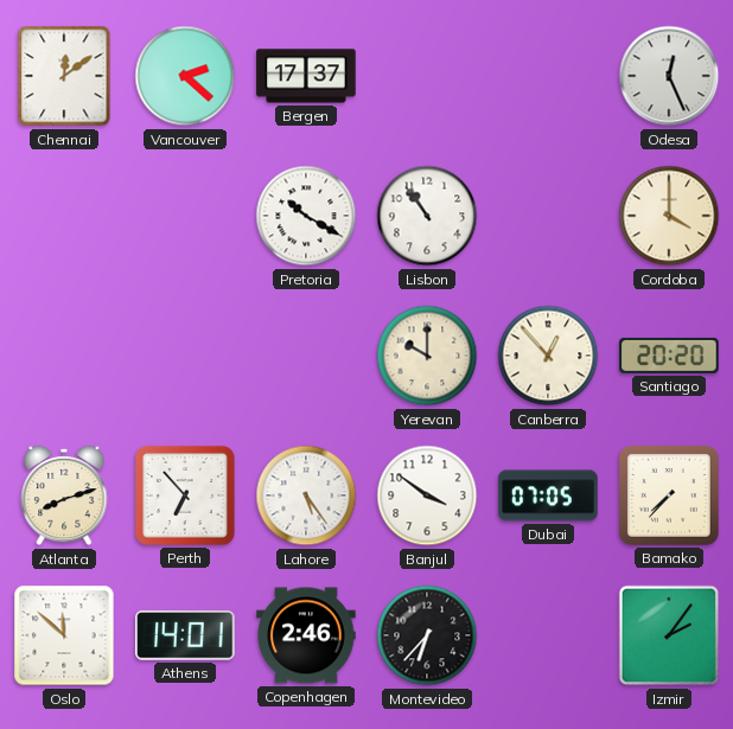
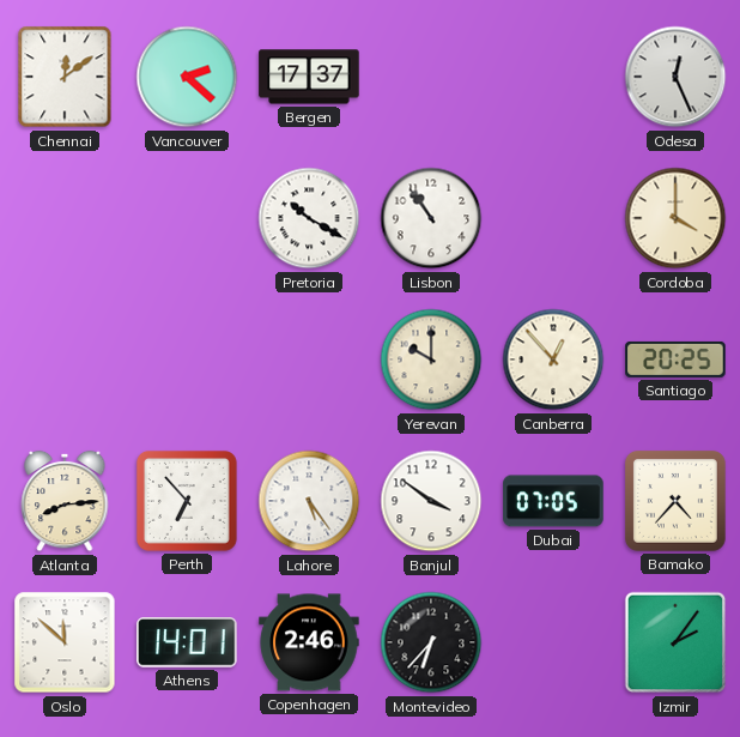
Santiago: 20:20 -> 20:25
Atlanta: 8:12 -> 8:14
Bamako: 7:37 -> 4:37
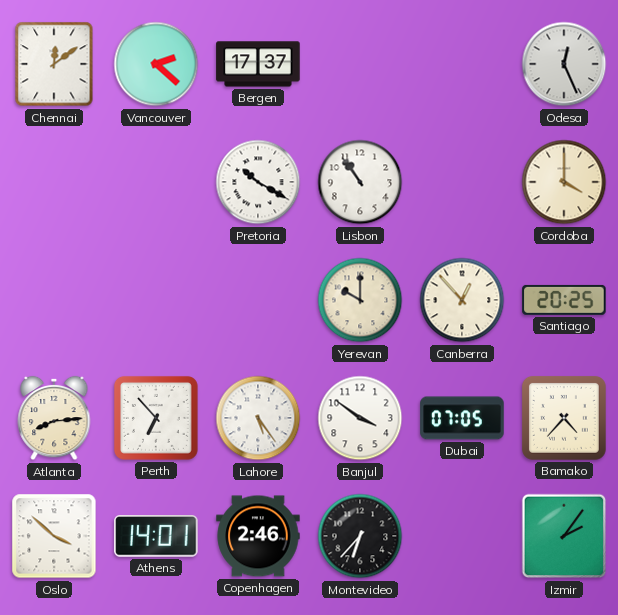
Oslo: 11:52 -> 3:52
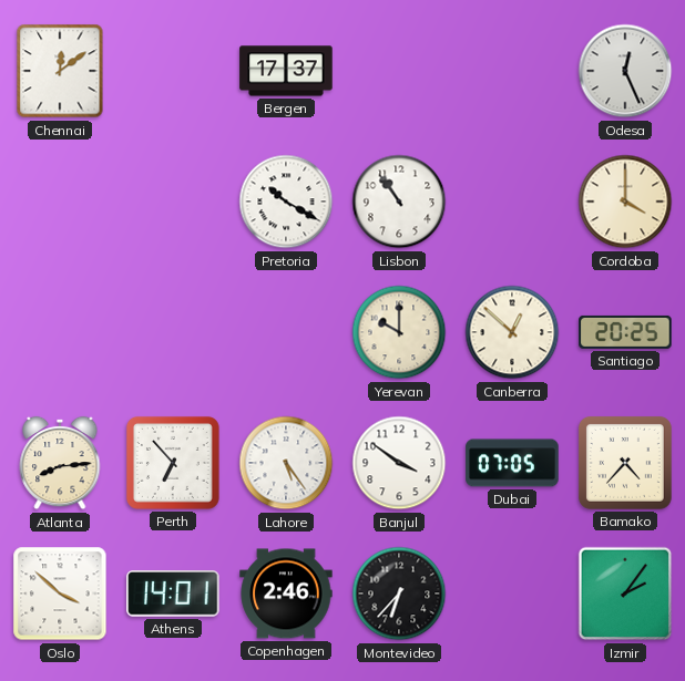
Vancouver: 2:22 -> none
Canberra: 12:53 -> 12:52
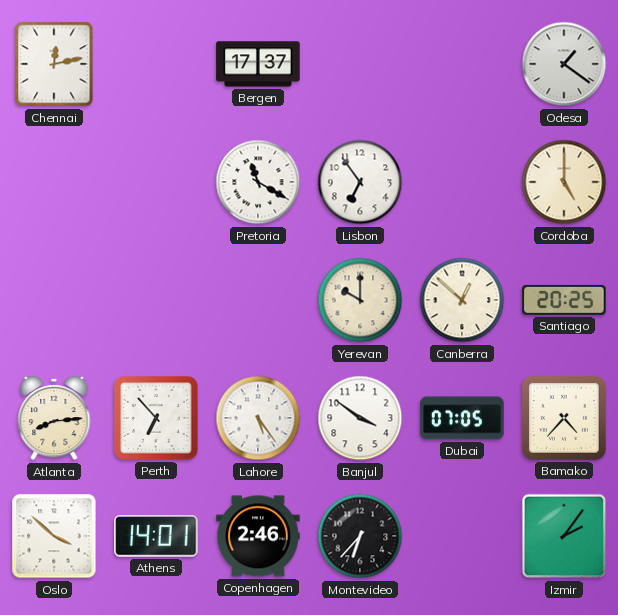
Chennai: 12:09 -> 12:13
Odesa: 12:26 -> 1:21
Pretoria: 10:20 -> 11:20
Lisbon: 10:54 -> 6:54
Cordoba: 4:00 -> 5:00
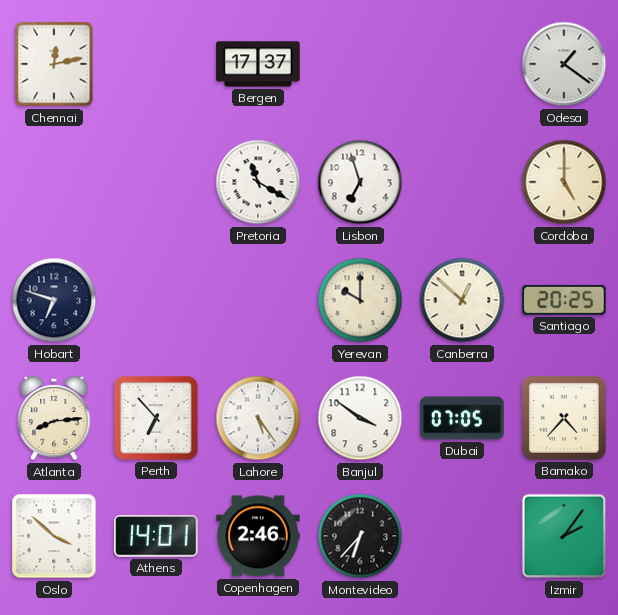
Lisbon: 6:54 -> 6:57
Hobart: none -> 6:48
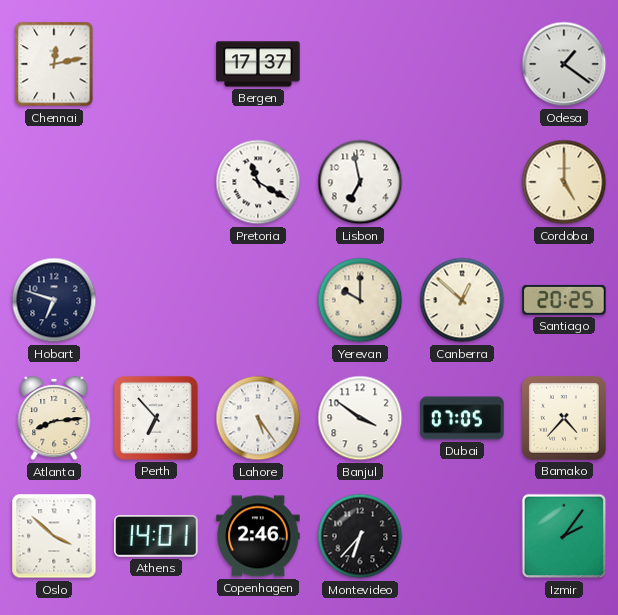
Lisbon: 6:57 -> 6:58
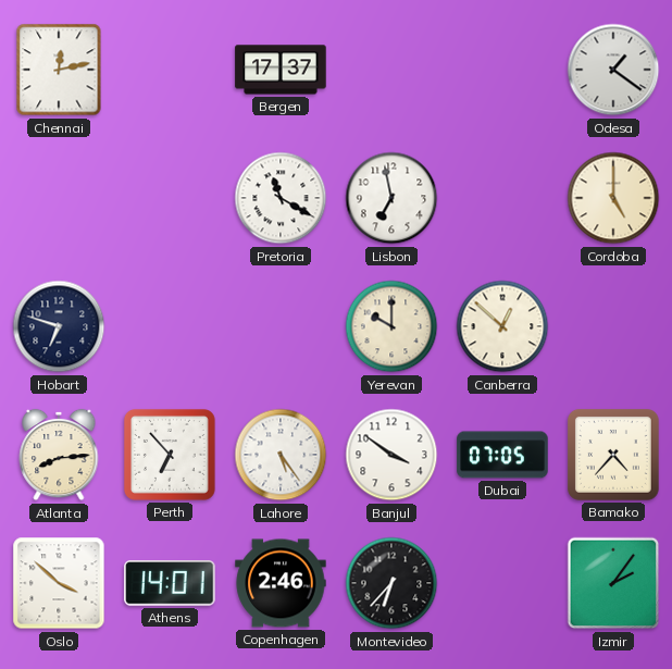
Santiago: 20:25 -> none
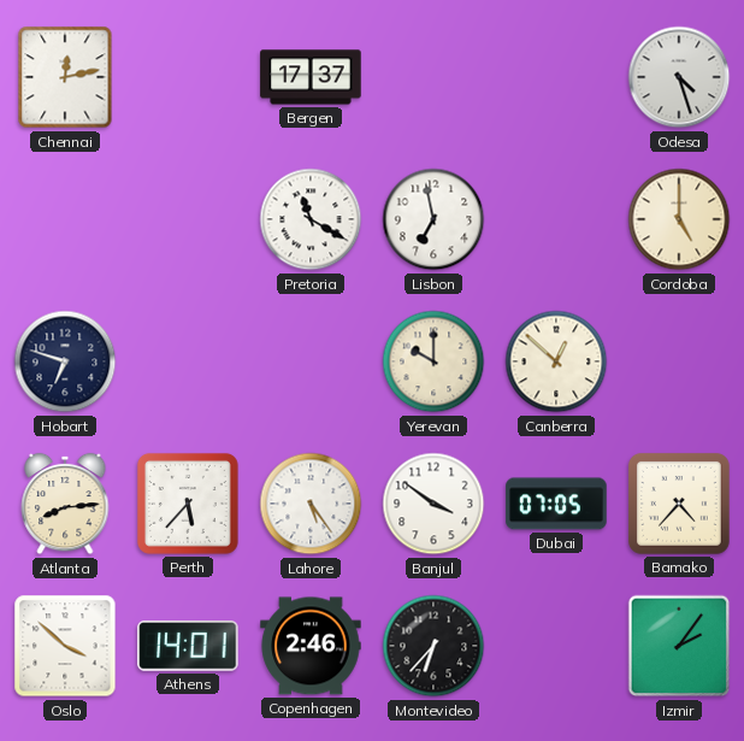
Odesa: 1:21 -> 4:27
Perth: 6:53 -> 5:37
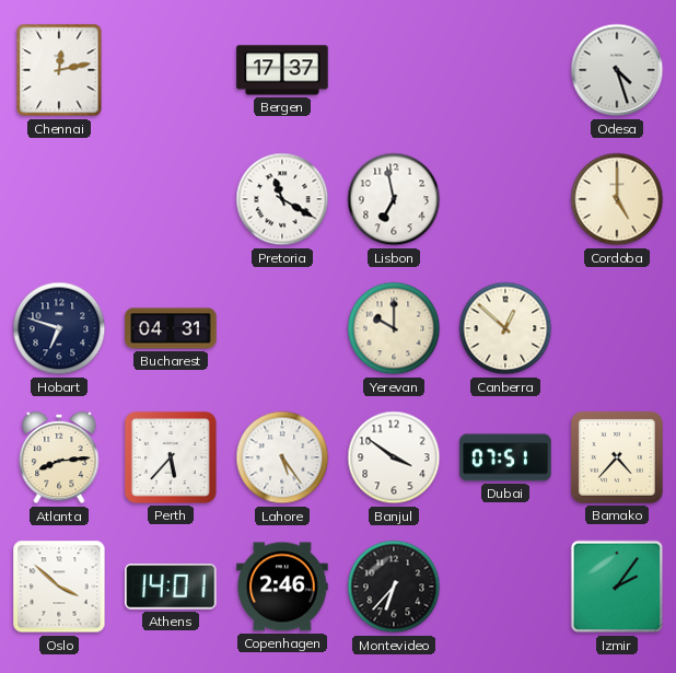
Bucharest: none -> 04:31
Dubai: 07:05 -> 07:51
